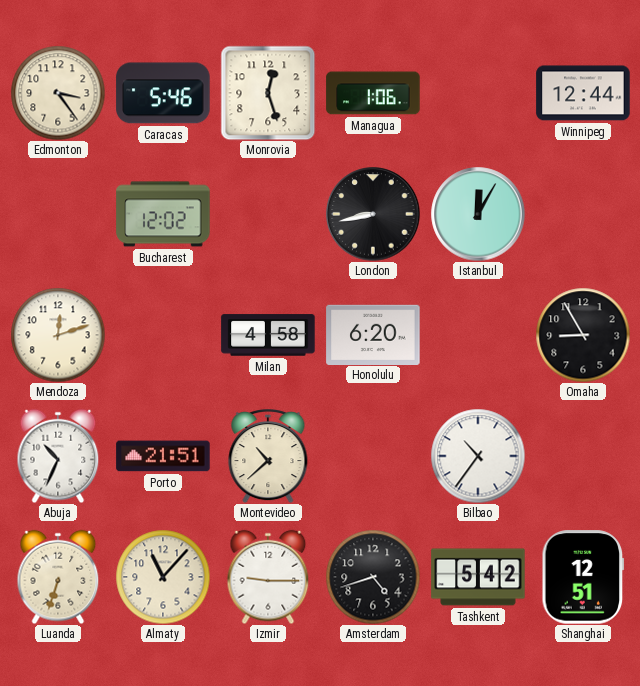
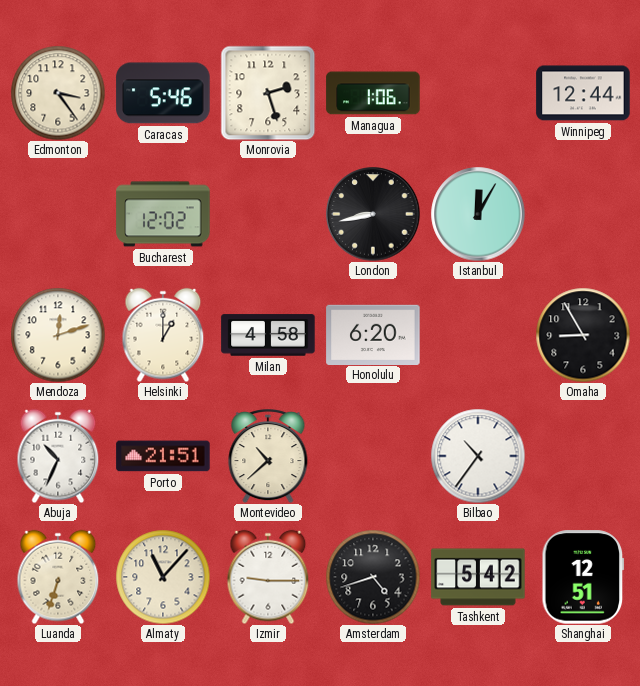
Monrovia: 12:27 -> 2:27
Helsinki: none -> 1:00
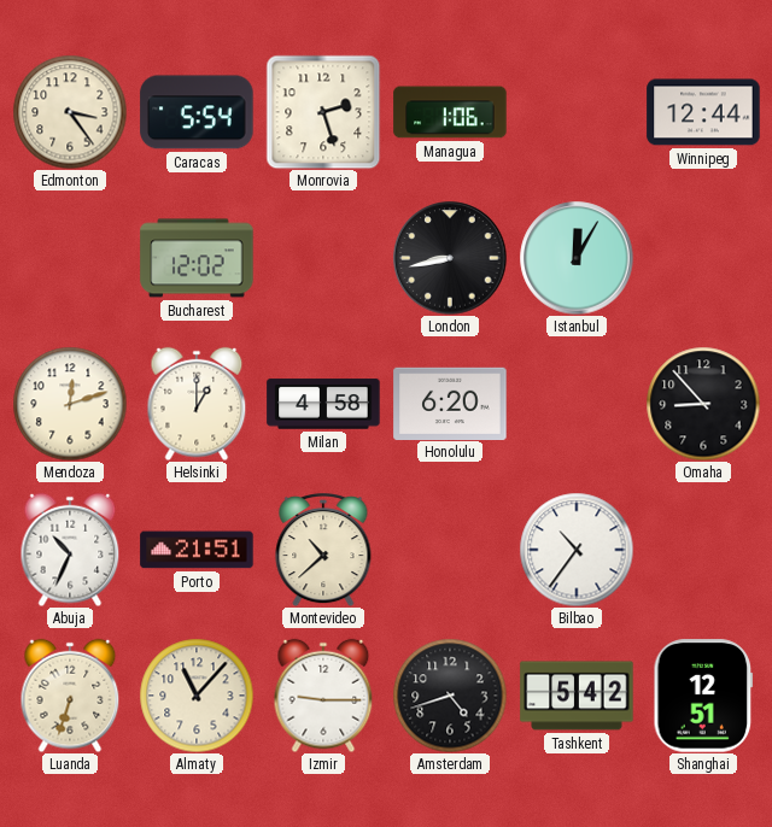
Caracas: 5:46 -> 5:54
Omaha: 8:55 -> 8:53
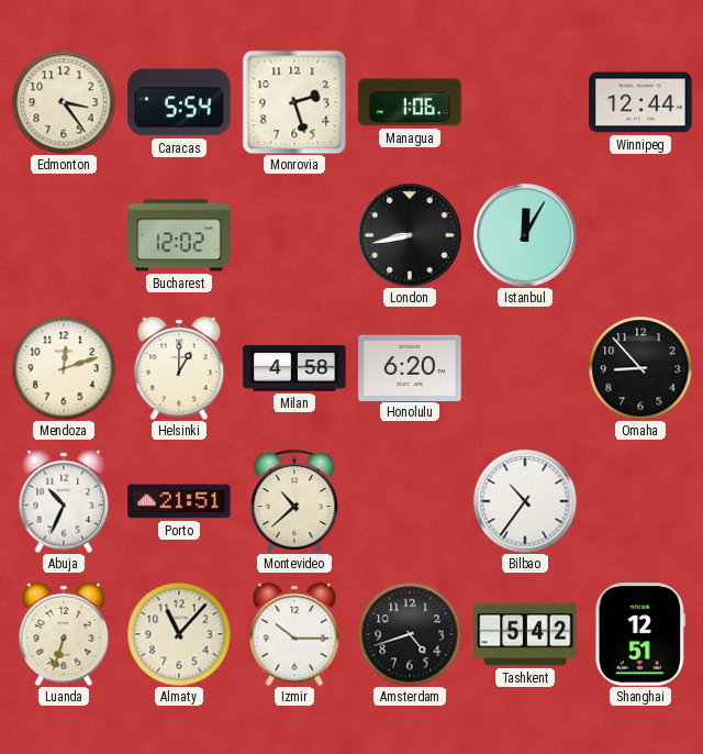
Izmir: 9:15 -> 10:15
